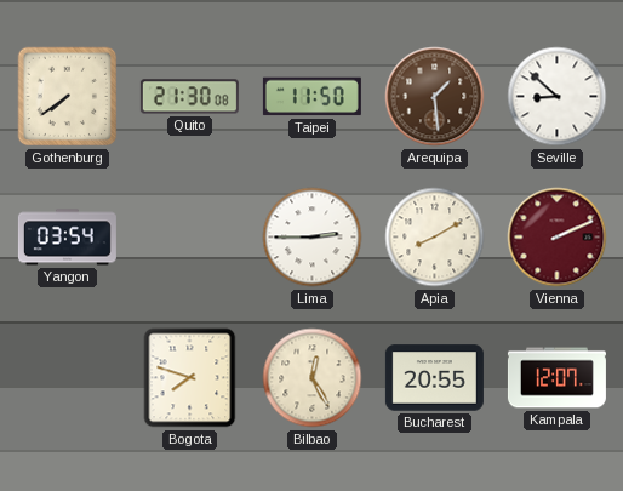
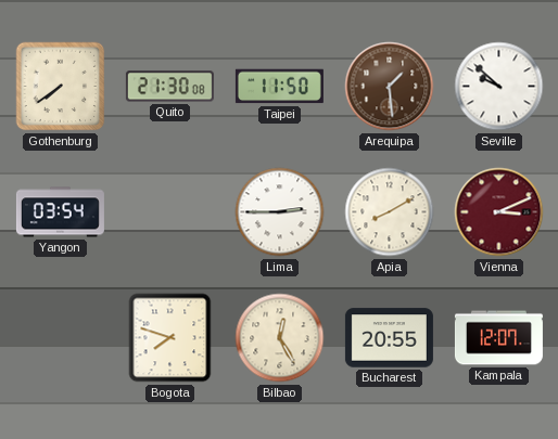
Seville: 8:52 -> 9:52
Vienna: 2:11 -> 3:11
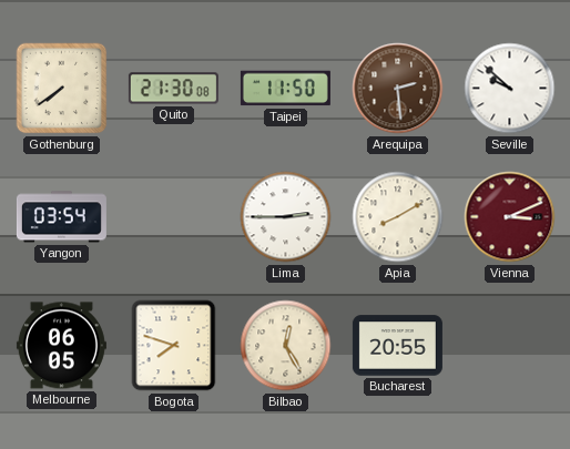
Arequipa: 1:29 -> 2:29
Melbourne: none -> 06:05
Kampala: 12:07 -> none
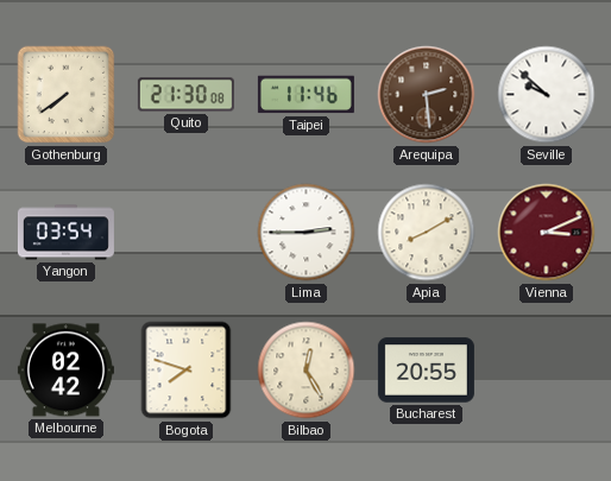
Taipei: 11:50 -> 11:46
Melbourne: 06:05 -> 02:42
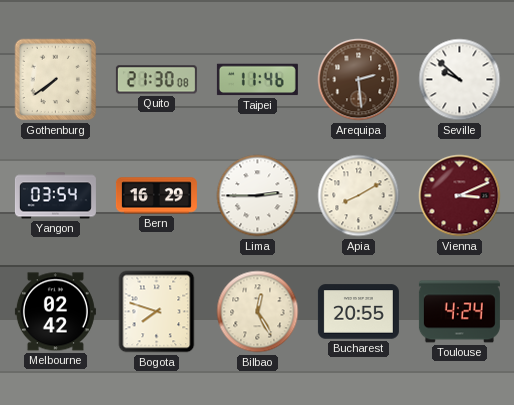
Bern: none -> 16:29
Toulouse: none -> 4:24
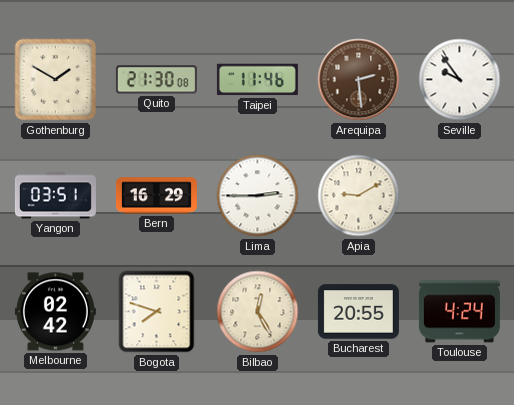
Gothenburg: 7:39 -> 1:50
Seville: 9:52 -> 9:54
Yangon: 03:54 -> 03:51
Apia: 8:10 -> 9:10
Vienna: 3:11 -> none
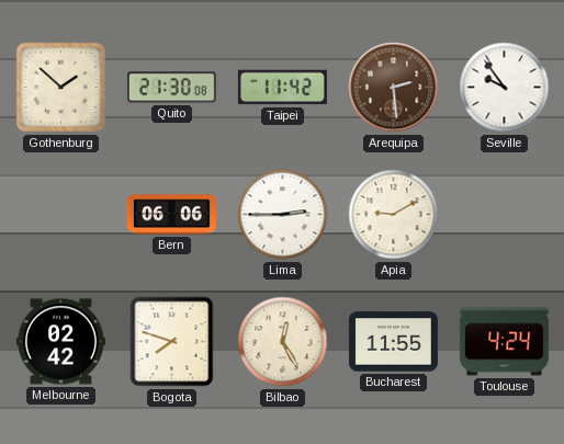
Gothenburg: 1:50 -> 1:52
Taipei: 11:46 -> 11:42
Yangon: 03:51 -> none
Bern: 16:29 -> 06:06
Bucharest: 20:55 -> 11:55
